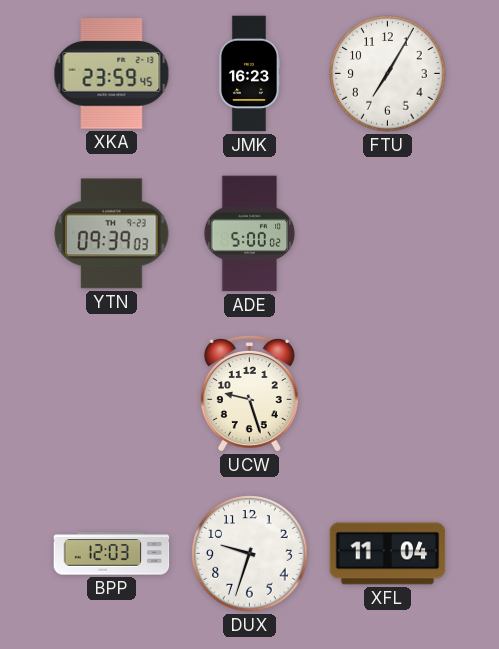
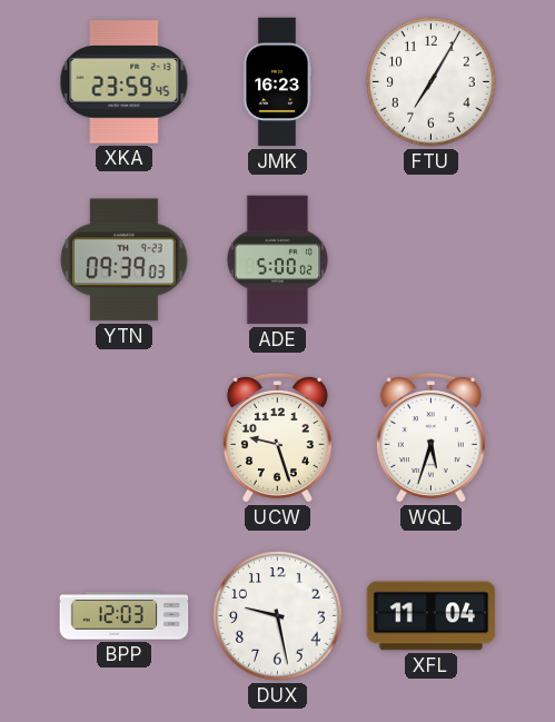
WQL: none -> 5:33
DUX: 9:33 -> 9:28
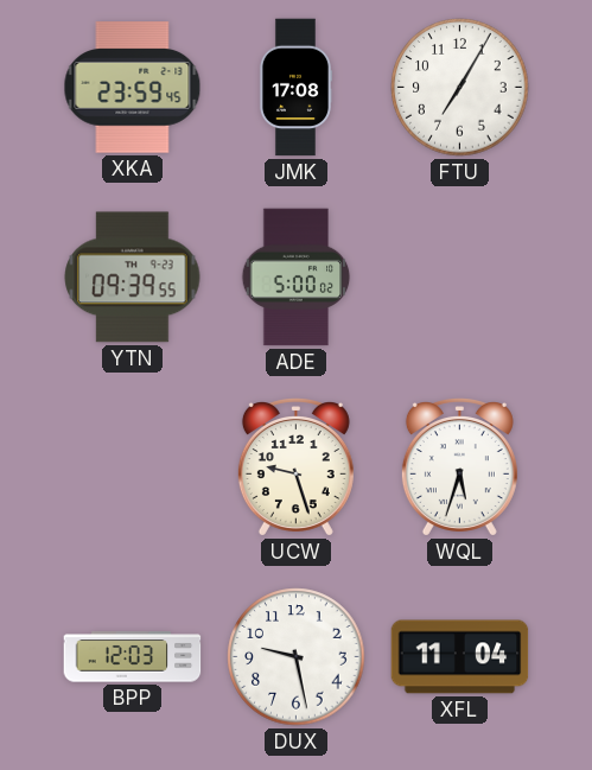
JMK: 16:23 -> 17:08
YTN: 09:39:03 -> 09:39:55
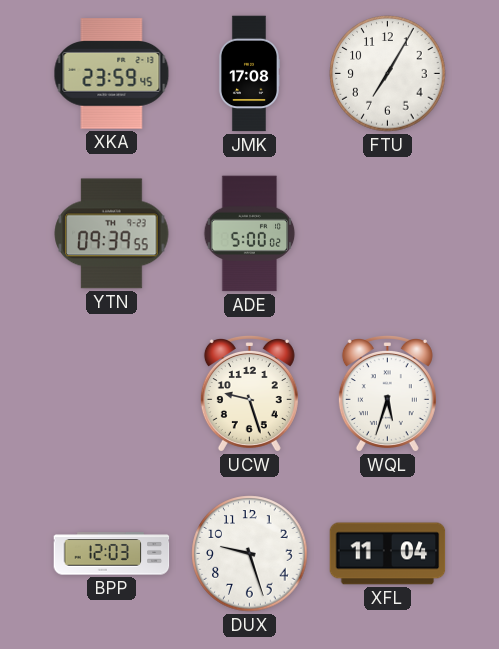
DUX: 9:28 -> 9:27
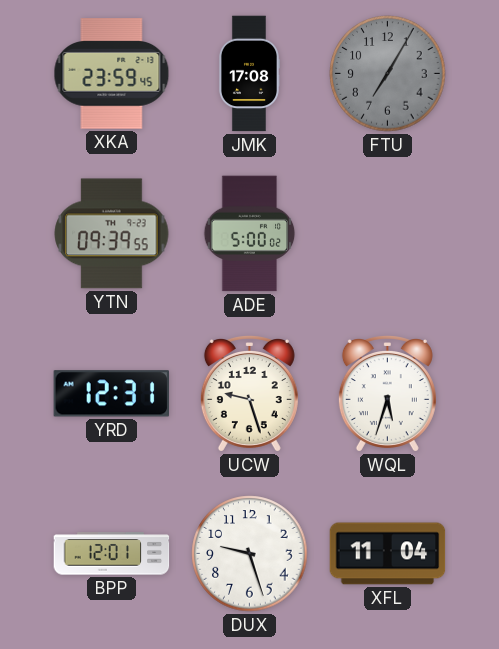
FTU dial: white -> grey
YRD: none -> 12:31
BPP: 12:03 -> 12:01
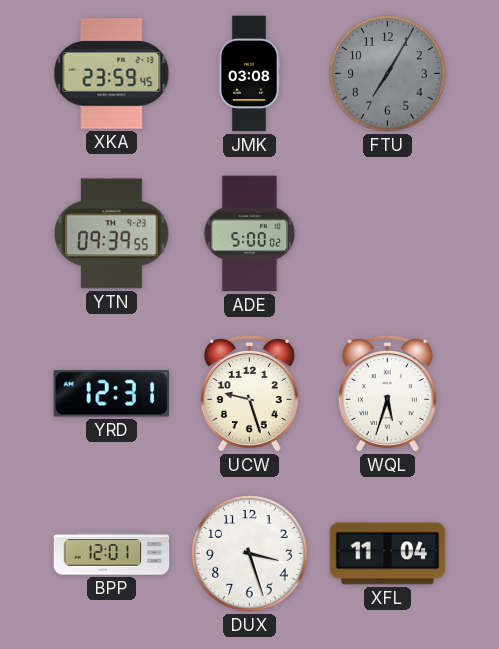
JMK: 17:08 -> 03:08
DUX: 9:27 -> 3:27
